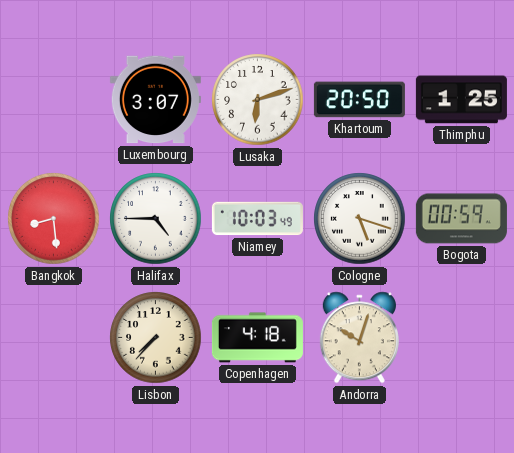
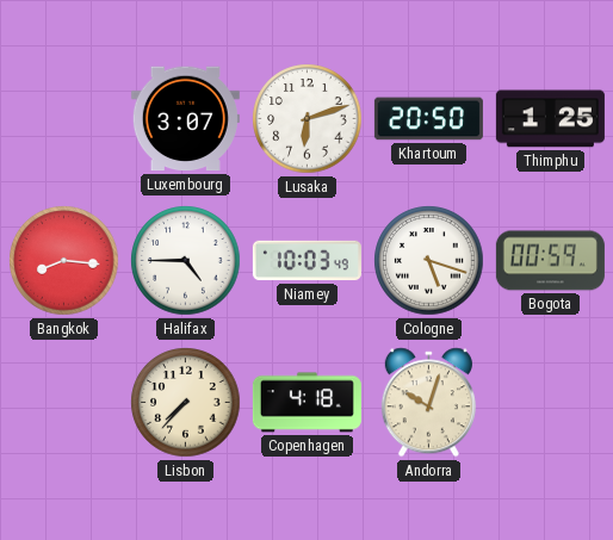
Bangkok: 8:29 -> 8:16
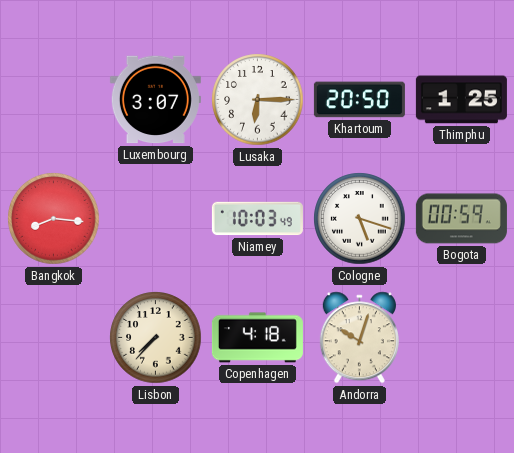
Lusaka: 6:12 -> 6:15
Halifax: 4:45 -> none
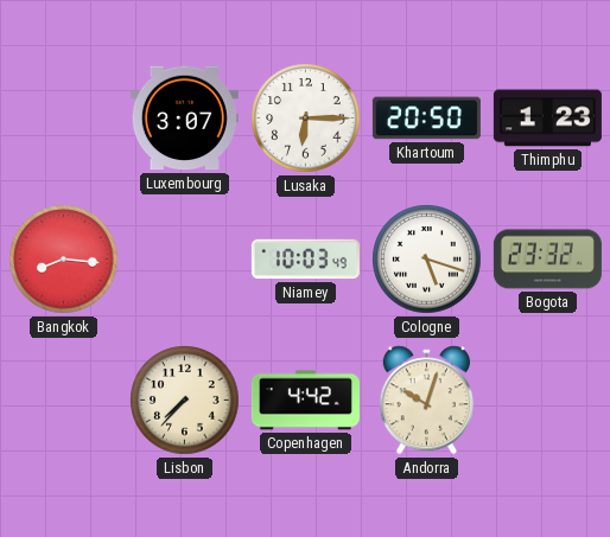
Thimphu: 1:25 -> 1:23
Bogota: 00:59 -> 23:32
Copenhagen: 4:18 -> 4:42
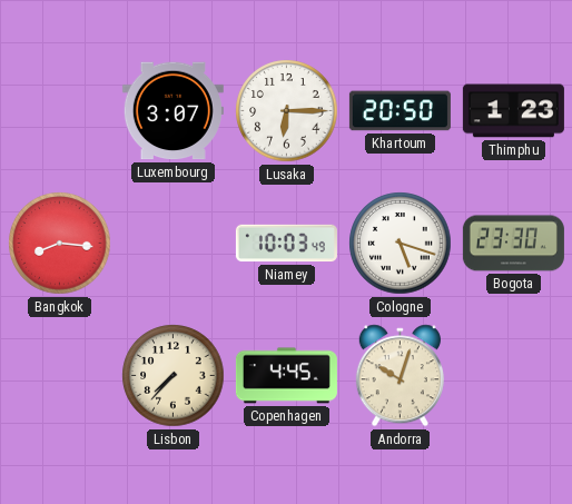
Bogota: 23:32 -> 23:30
Copenhagen: 4:42 -> 4:45
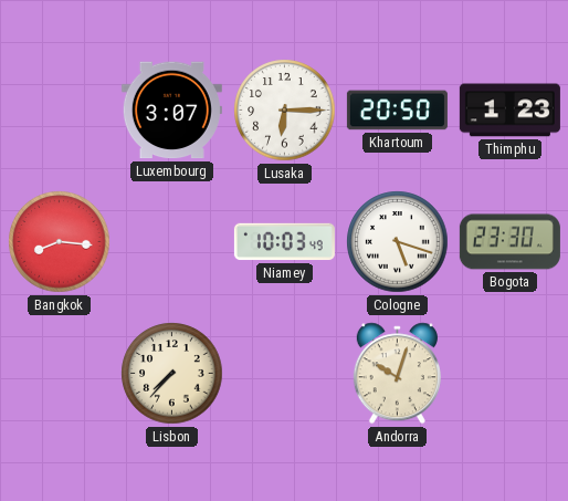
Copenhagen: 4:45 -> none
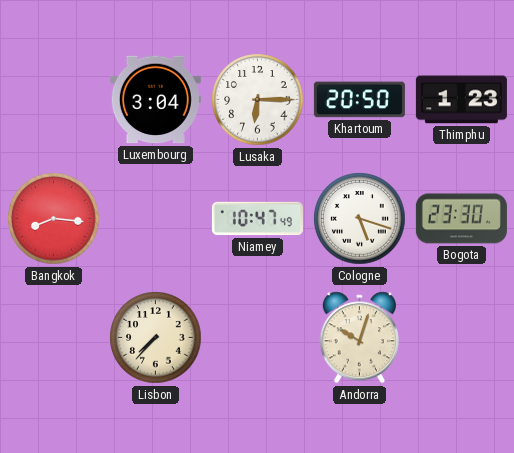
Luxembourg: 3:07 -> 3:04
Niamey: 10:03 -> 10:47
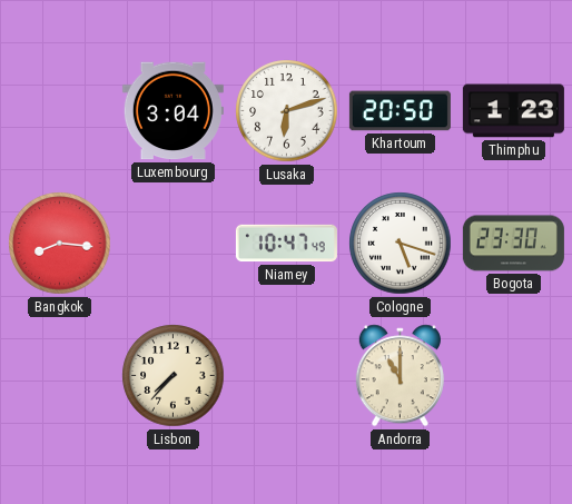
Lusaka: 6:15 -> 6:12
Andorra: 10:03 -> 11:00
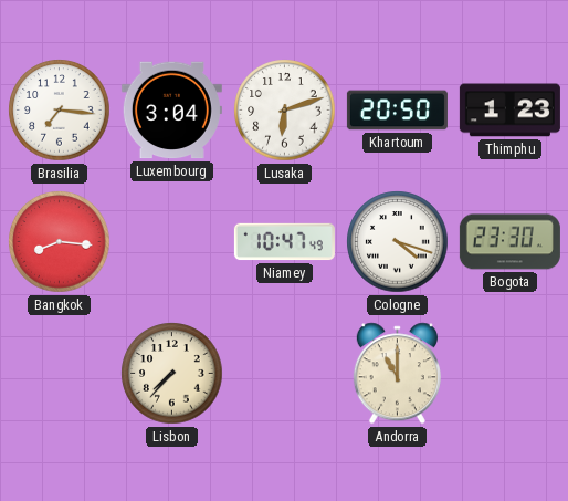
Brasilia: none -> 7:16
Cologne: 5:18 -> 4:18
